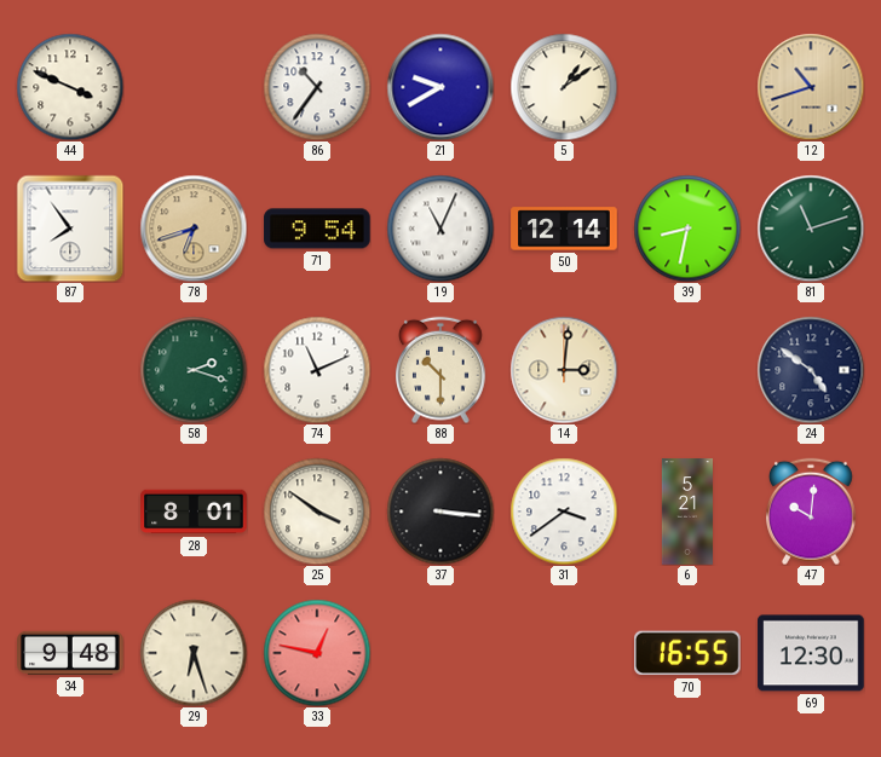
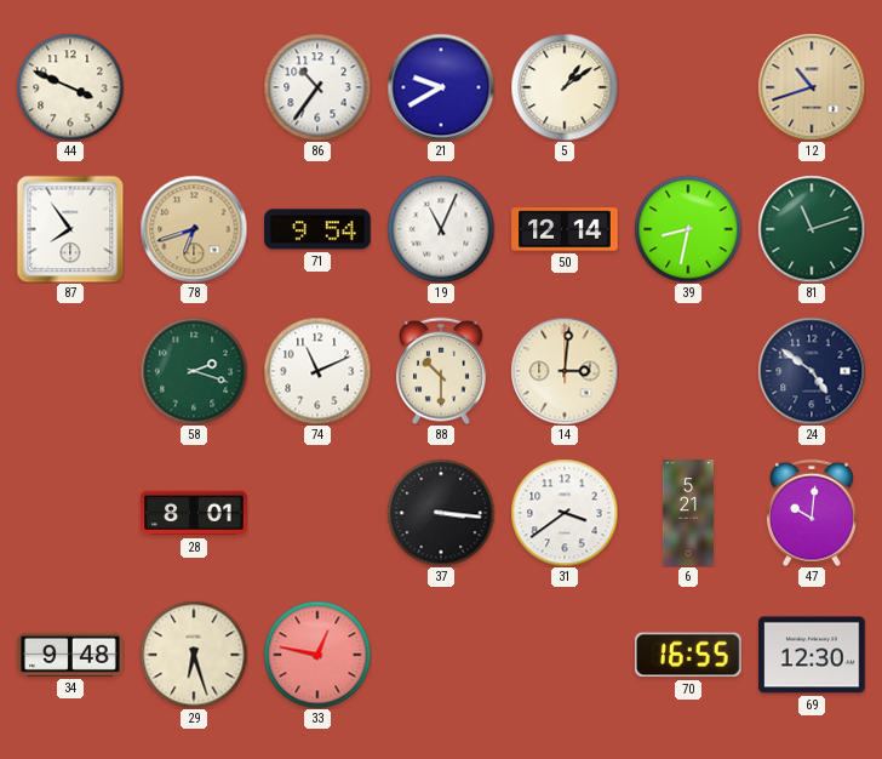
25: 3:51 -> none
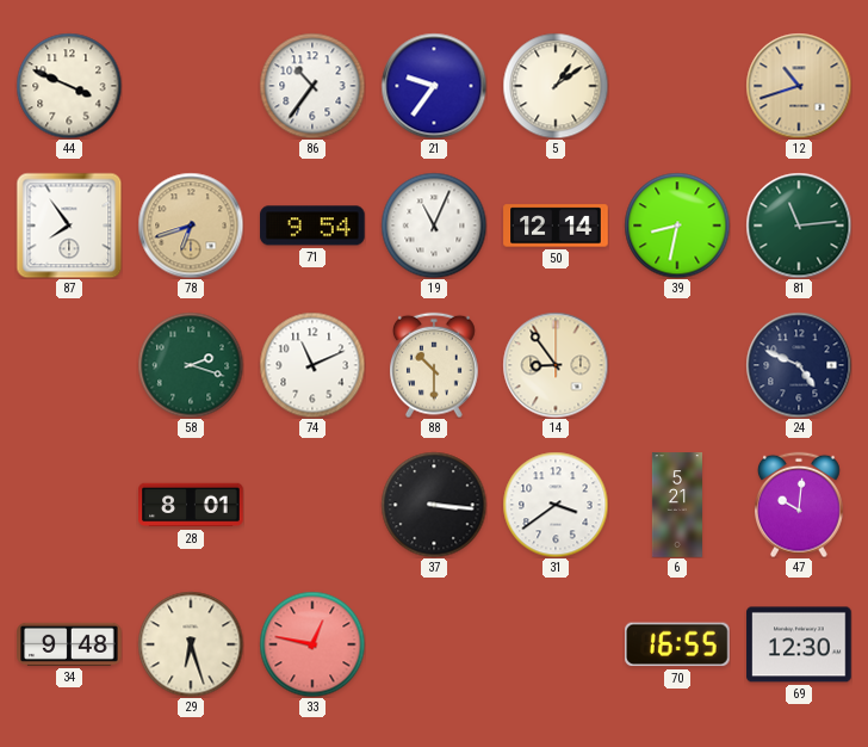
21: 9:40 -> 9:36
81: 11:12 -> 11:14
14: 3:01 -> 8:54
24: 4:51 -> 4:49
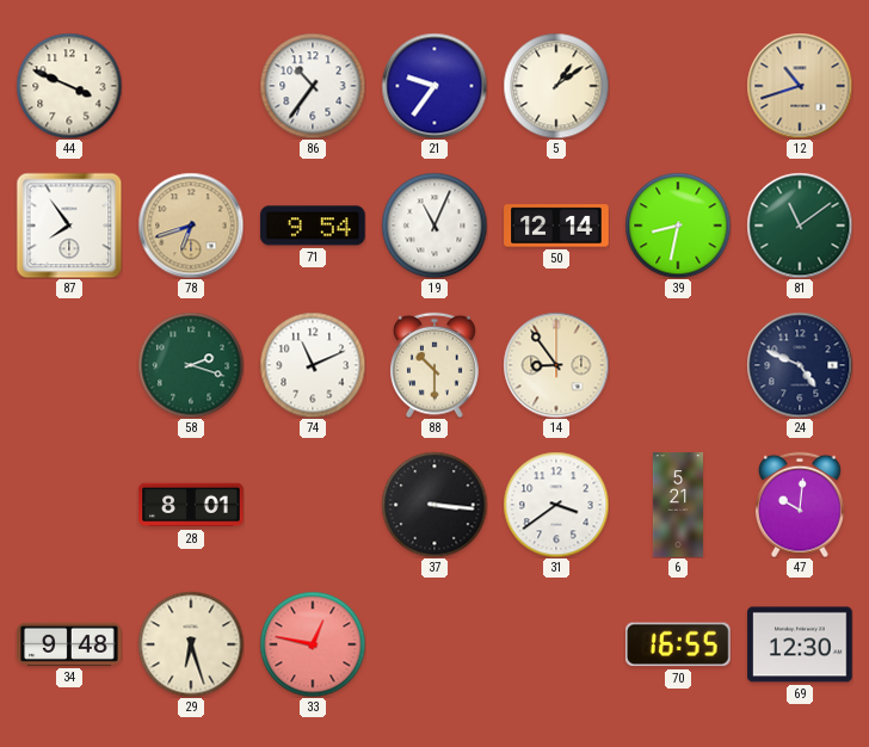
81: 11:14 -> 11:09
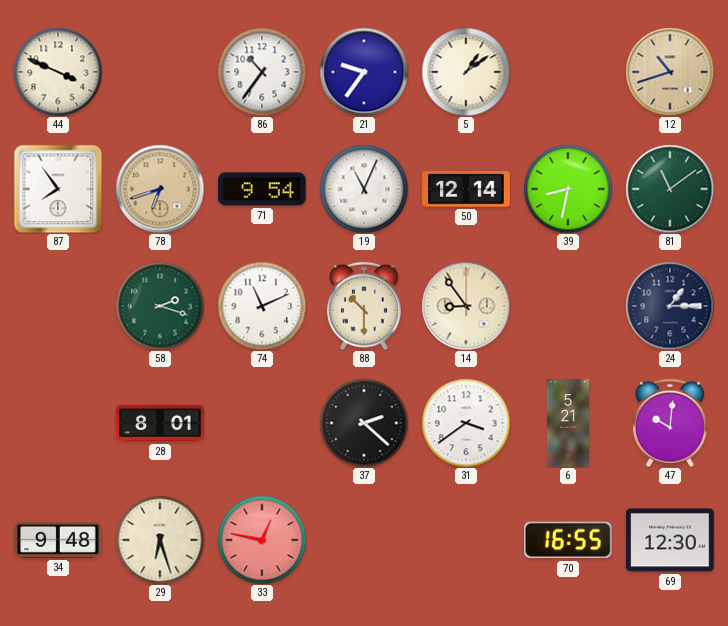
24: 4:49 -> 1:15
37: 3:16 -> 2:22
